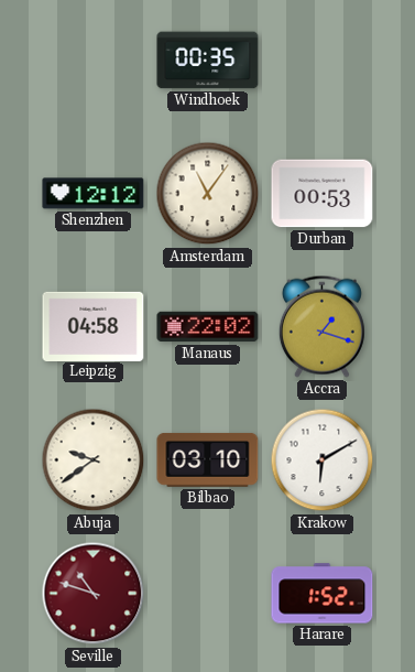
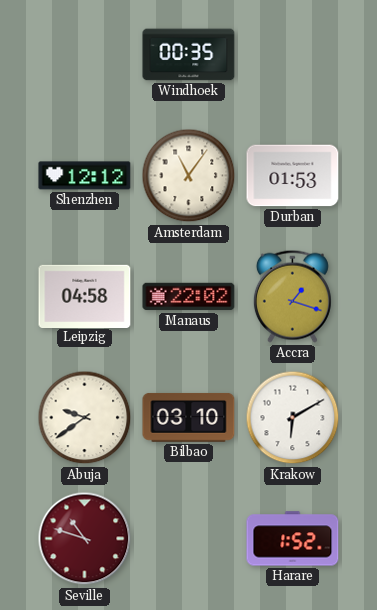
Durban: 00:53 -> 01:53
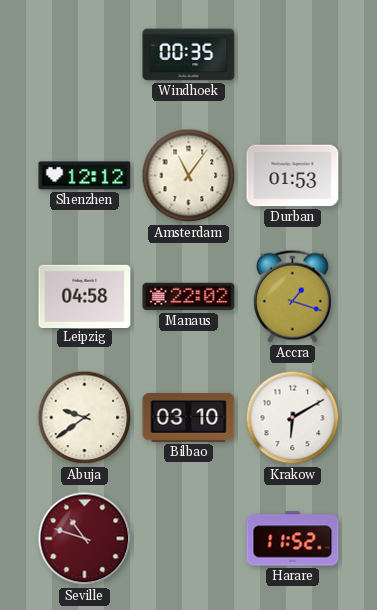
Harare: 1:52 -> 11:52
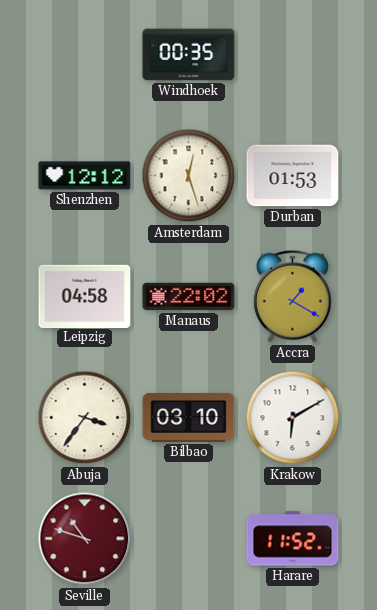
Amsterdam: 11:06 -> 12:27
Accra: 1:18 -> 1:20
Abuja: 9:39 -> 3:36
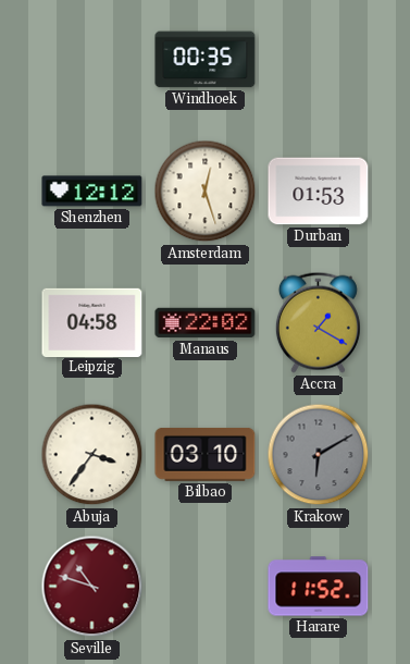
Krakow dial: white -> grey
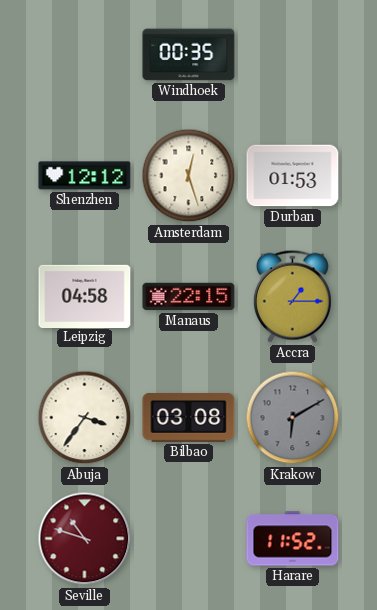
Manaus: 22:02 -> 22:15
Accra: 1:20 -> 1:15
Bilbao: 03:10 -> 03:08
